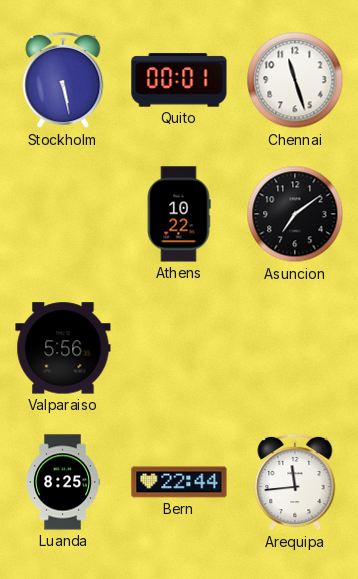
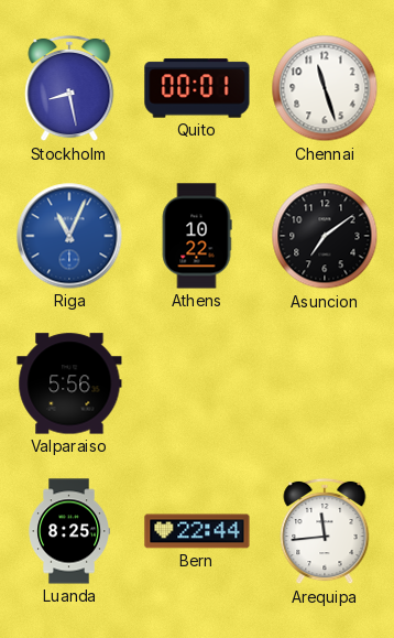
Stockholm: 5:28 -> 8:28
Riga: none -> 11:04
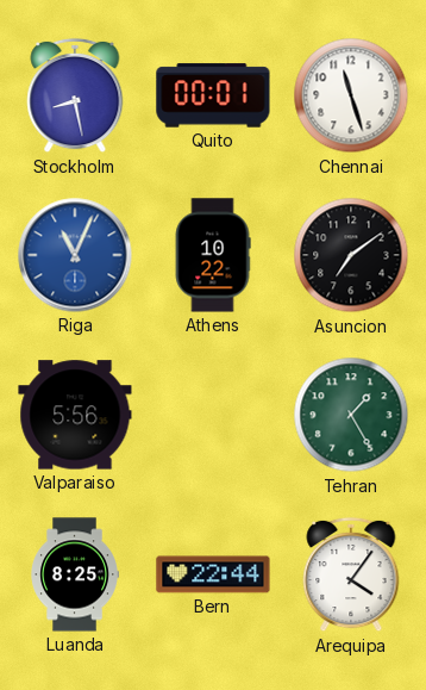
Tehran: none -> 1:25
Arequipa: 11:44 -> 4:06
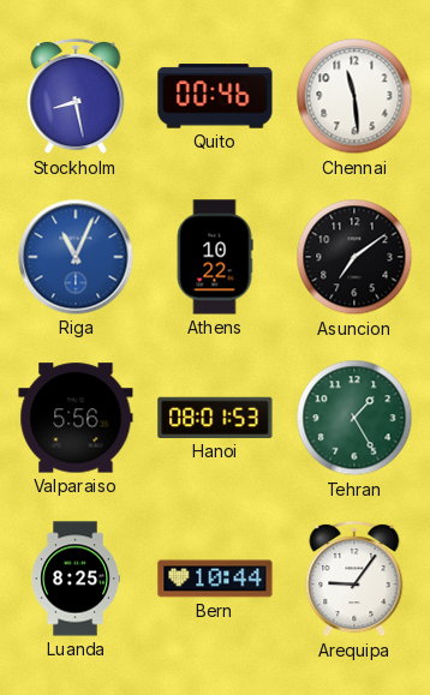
Quito: 00:01 -> 00:46
Chennai: 11:27 -> 11:29
Hanoi: none -> 08:01
Bern: 22:44 -> 10:44
Arequipa: 4:06 -> 9:06
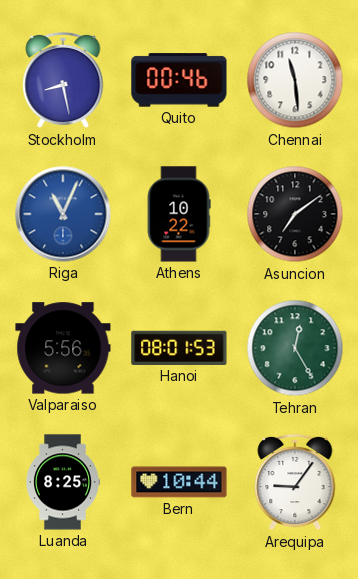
Tehran: 1:25 -> 12:25
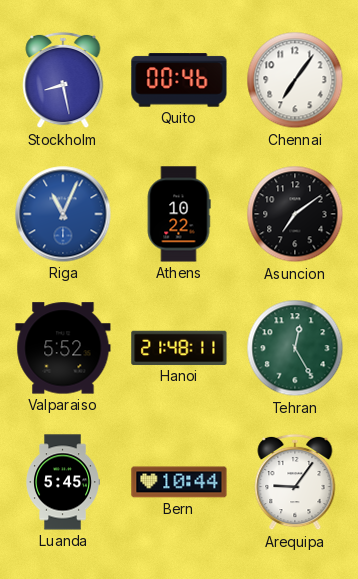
Chennai: 11:29 -> 7:06
Valparaiso: 5:56 -> 5:52
Hanoi: 08:01 -> 21:48
Luanda: 8:25 -> 5:45
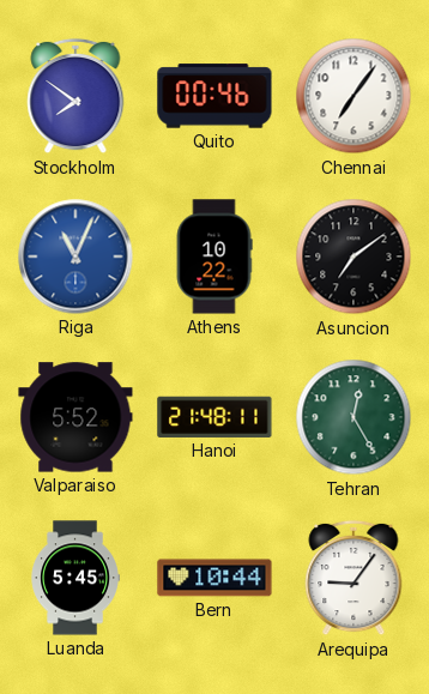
Stockholm: 8:28 -> 7:51
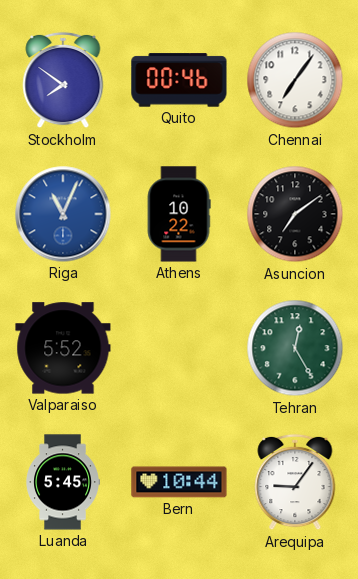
Hanoi: 21:48 -> none
